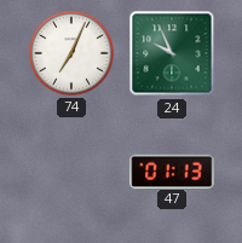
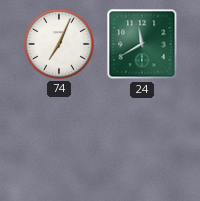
24: 9:56 -> 11:40
47: 01:13 -> none
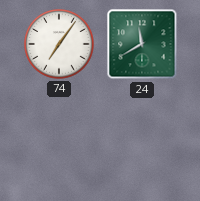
74: 7:04 -> 7:06
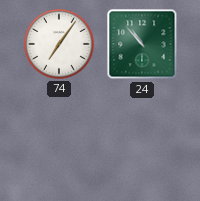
24: 11:40 -> 10:53
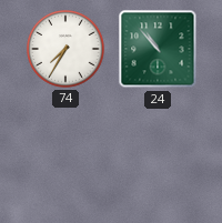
74: 7:06 -> 7:35
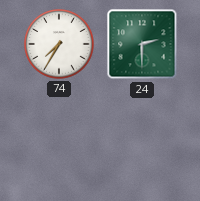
24: 10:53 -> 2:30
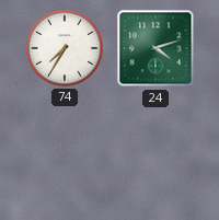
24: 2:30 -> 4:12
